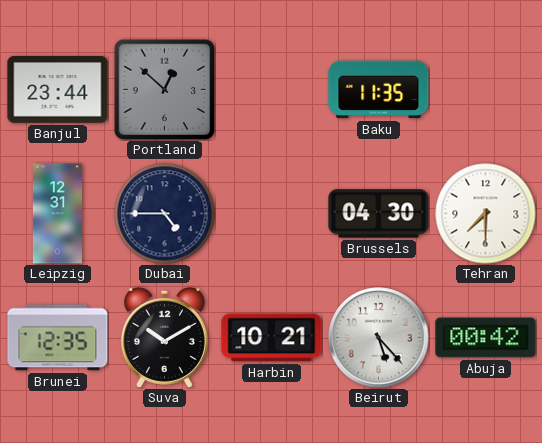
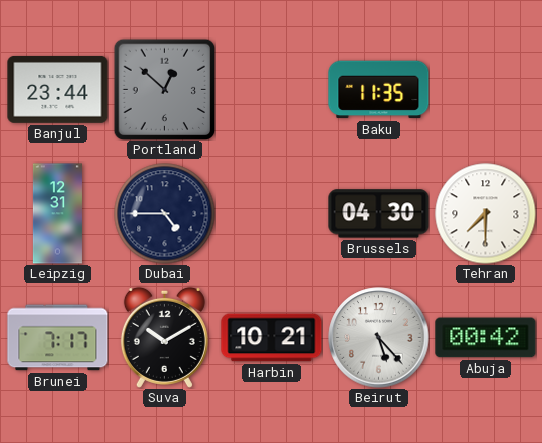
Brunei: 12:35 -> 7:17
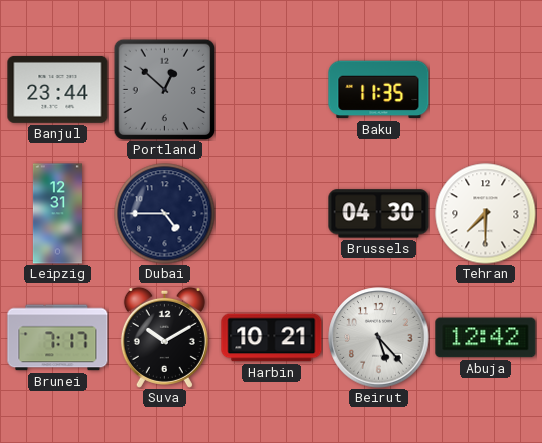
Abuja: 00:42 -> 12:42
